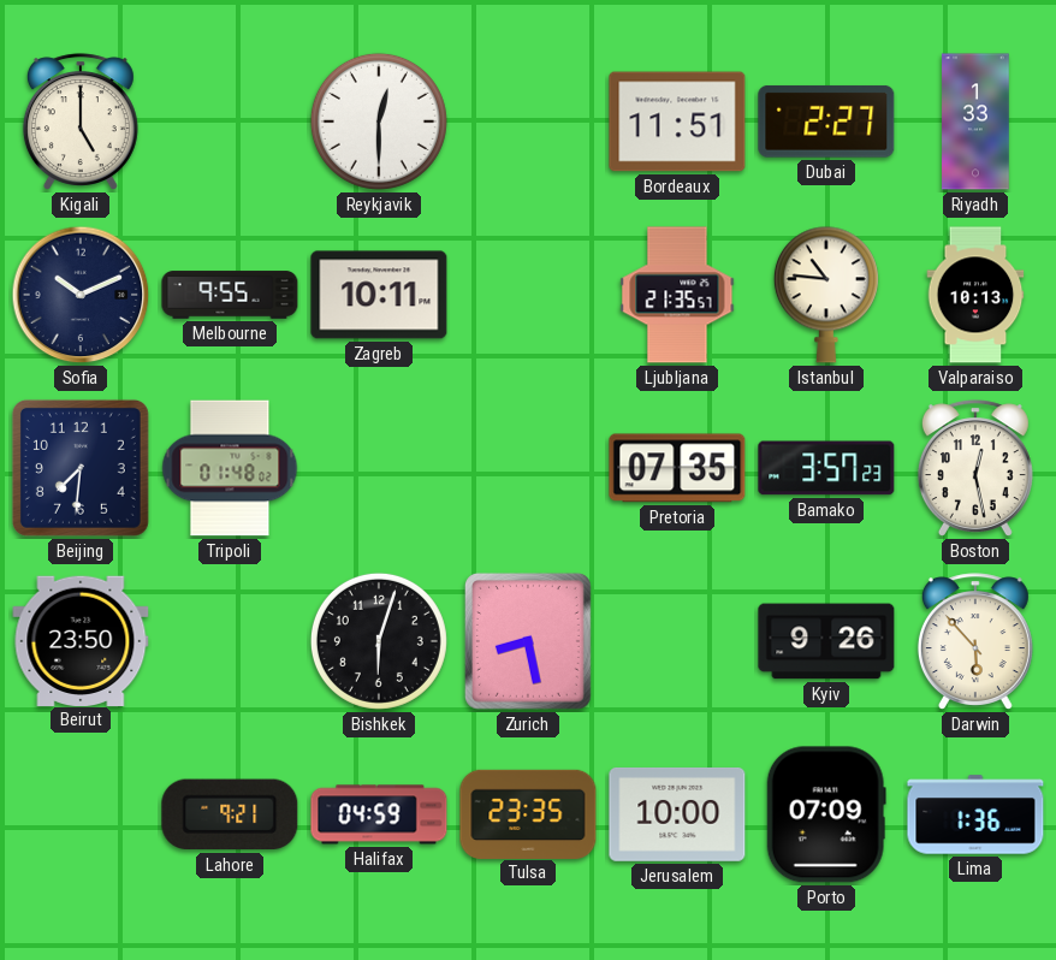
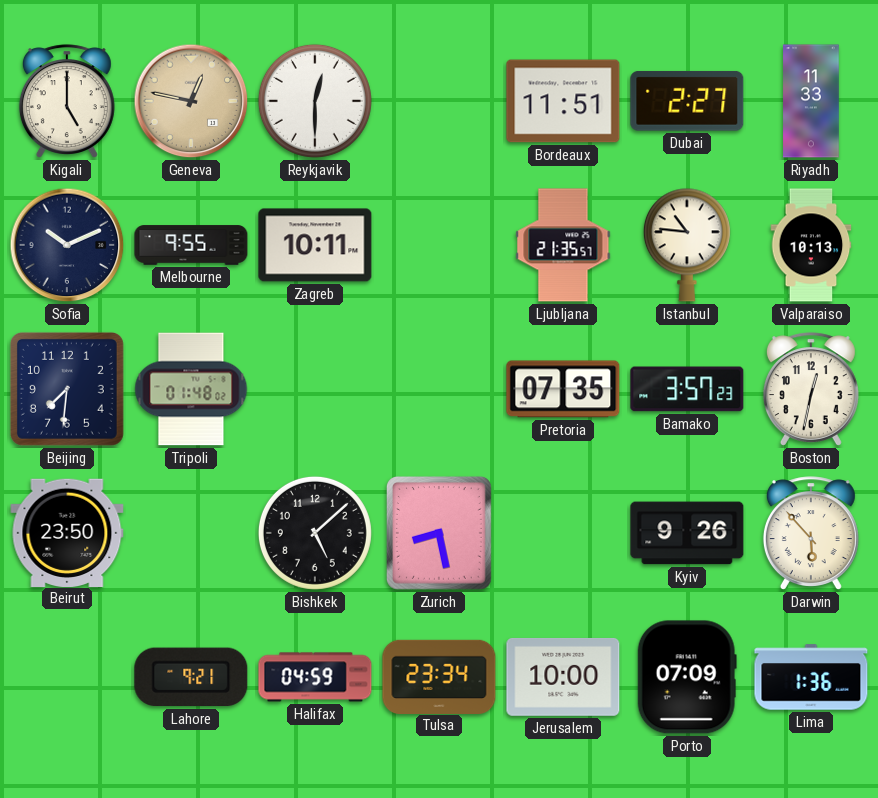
Geneva: none -> 12:47
Riyadh: 1:33 -> 11:33
Boston: 12:28 -> 12:32
Bishkek: 6:03 -> 5:08
Tulsa: 23:35 -> 23:34
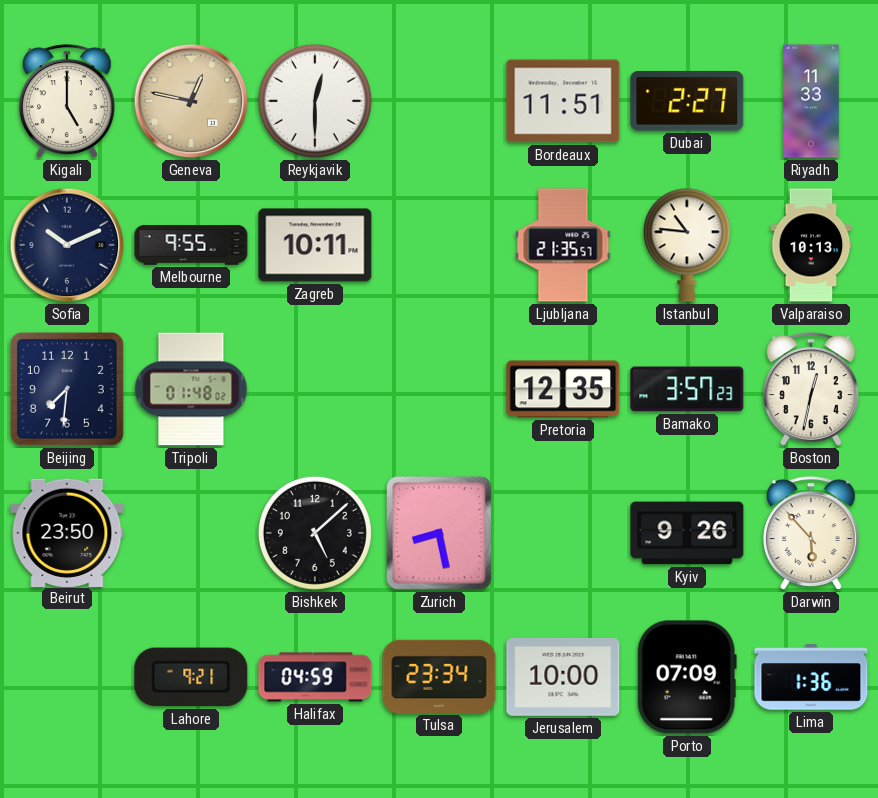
Pretoria: 07:35 -> 12:35
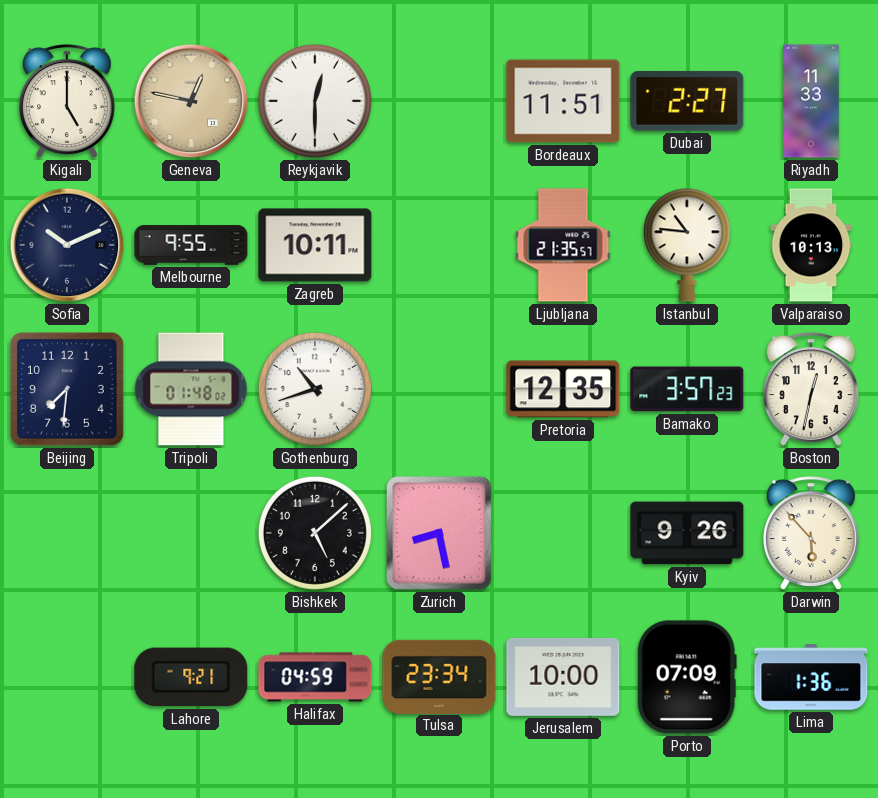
Gothenburg: none -> 10:42
Beirut: 23:50 -> none
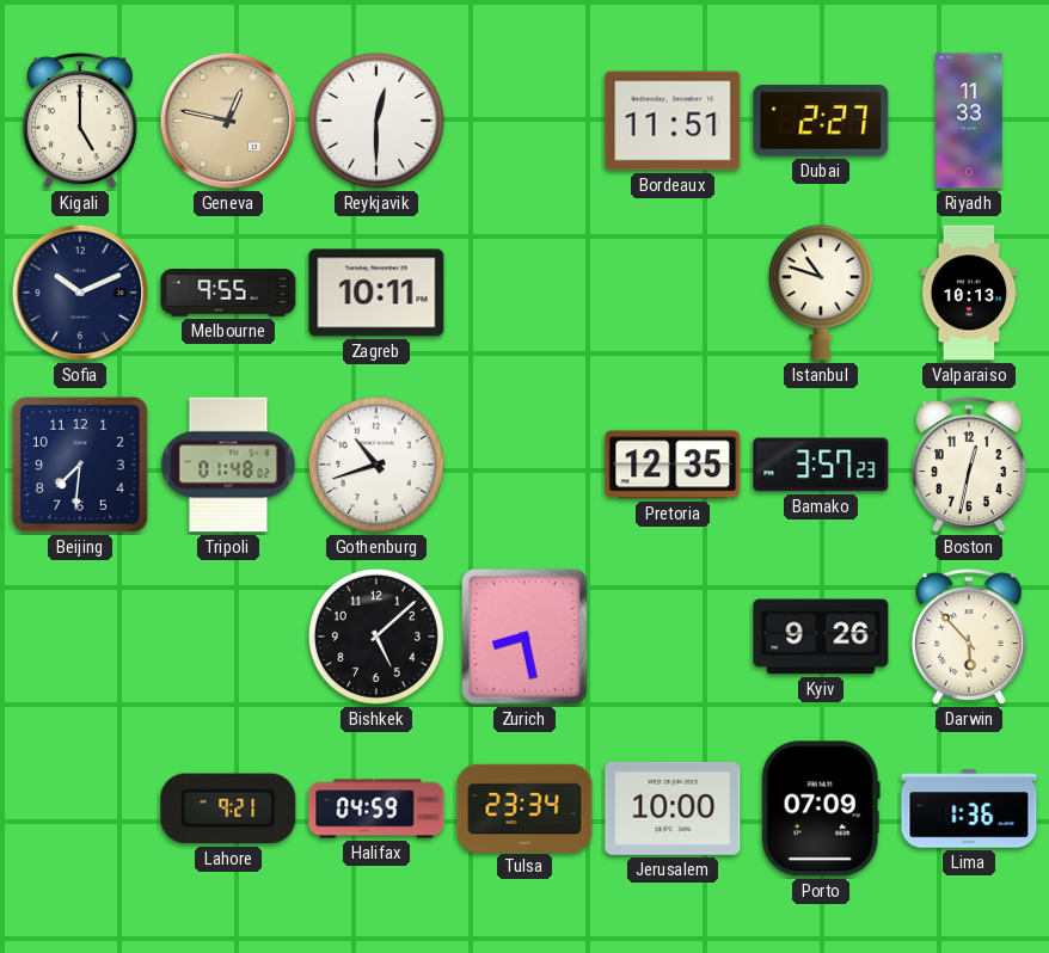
Ljubljana: 21:35 -> none
Istanbul: 10:46 -> 10:48
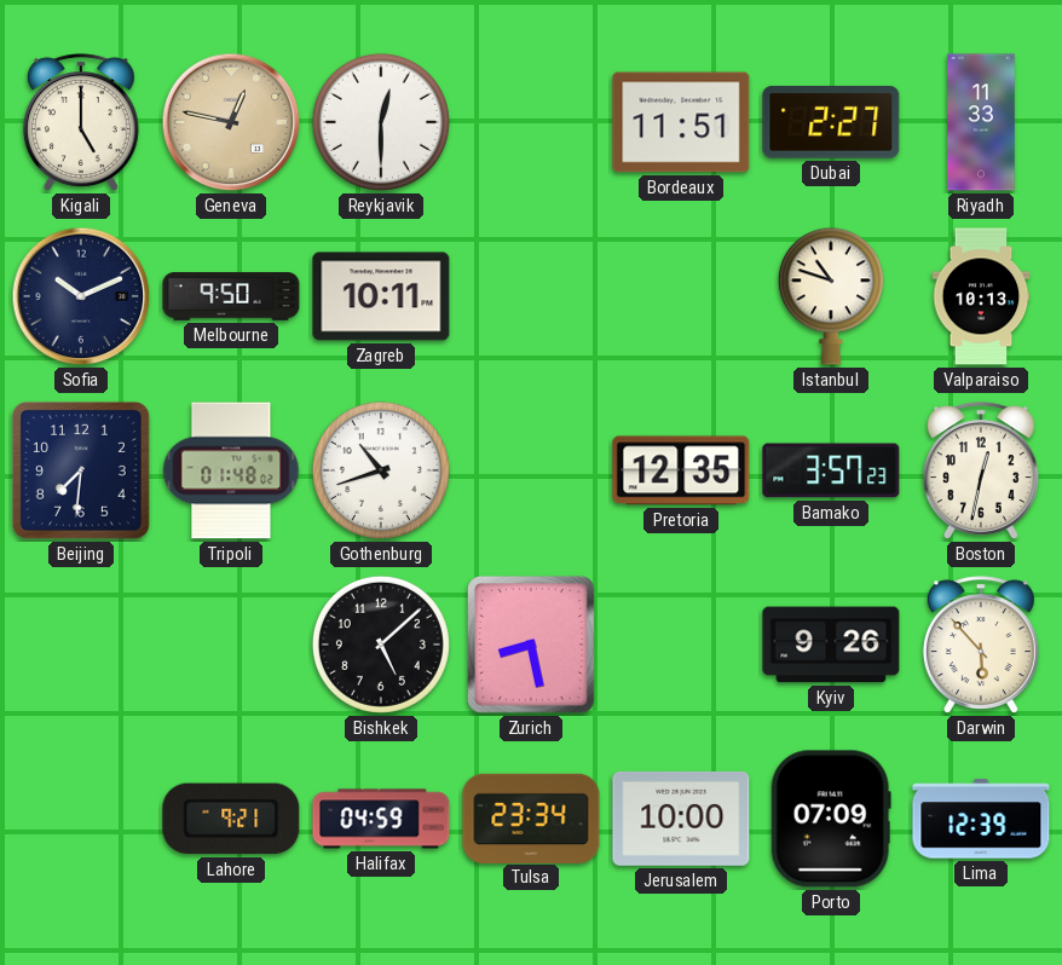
Melbourne: 9:55 -> 9:50
Lima: 1:36 -> 12:39
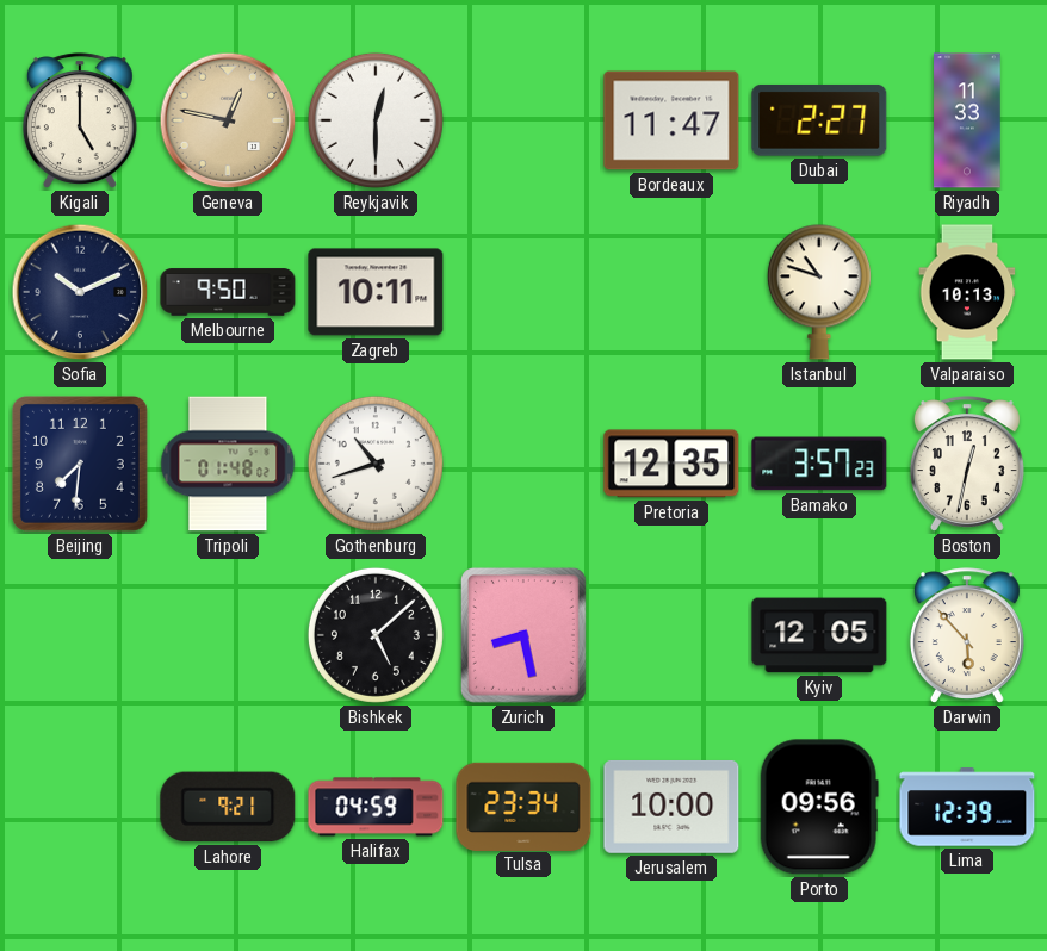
Bordeaux: 11:51 -> 11:47
Kyiv: 9:26 -> 12:05
Porto: 07:09 -> 09:56
